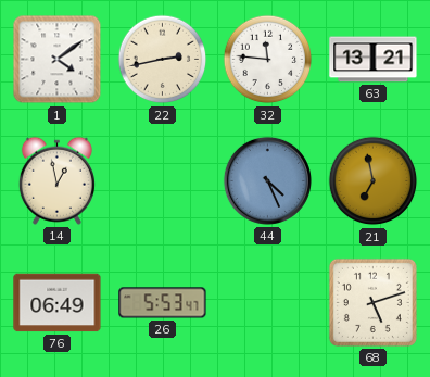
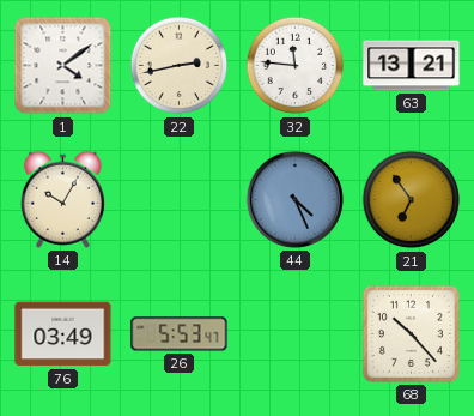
14: 12:58 -> 10:05
21: 6:58 -> 6:54
76: 06:49 -> 03:49
68: 5:12 -> 10:23
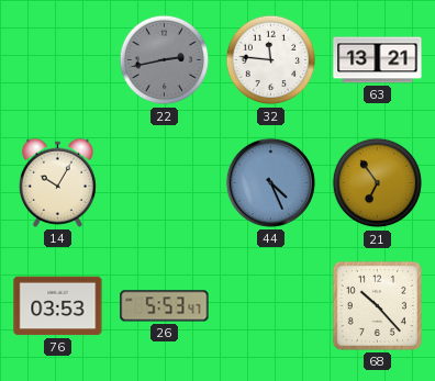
1: 4:09 -> none
22 dial: cream -> grey
76: 03:49 -> 03:53
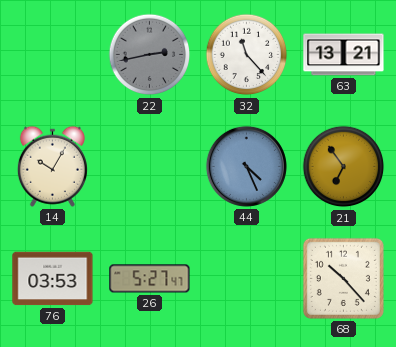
32: 11:46 -> 11:23
26: 5:53 -> 5:27
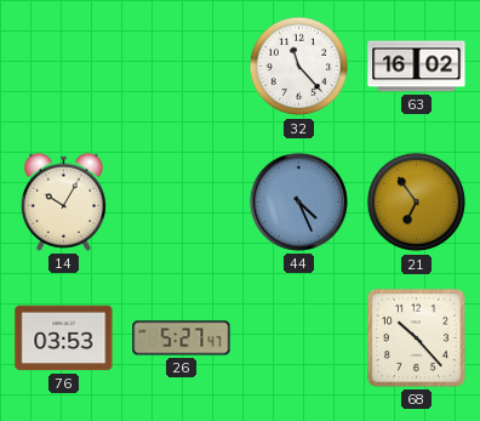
22: 2:43 -> none
63: 13:21 -> 16:02
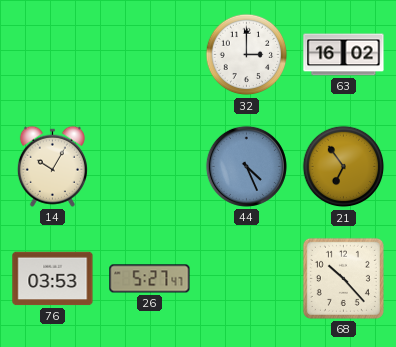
32: 11:23 -> 3:00
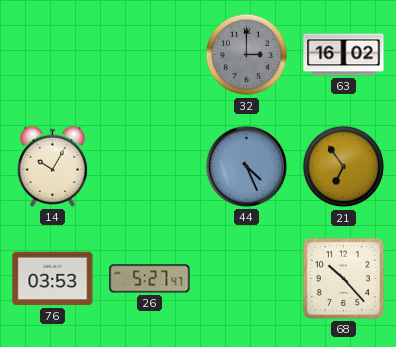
32 dial: white -> grey
